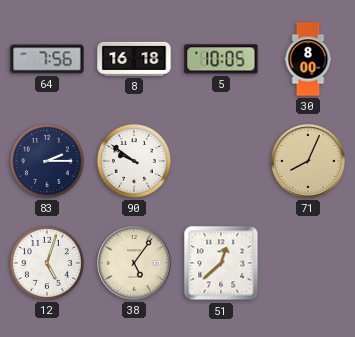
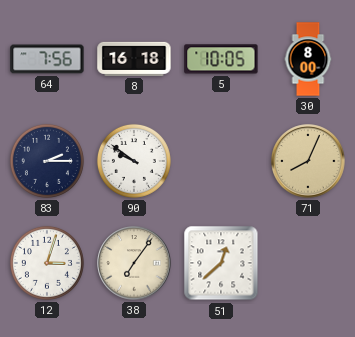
12: 5:03 -> 3:03
38: 5:06 -> 7:06
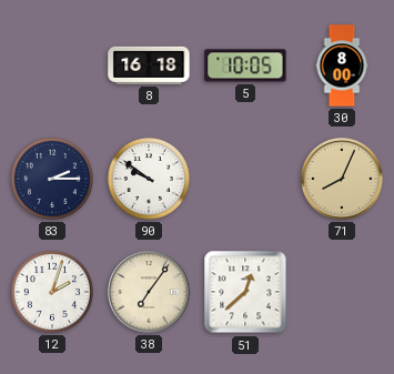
64: 7:56 -> none
12: 3:03 -> 2:03
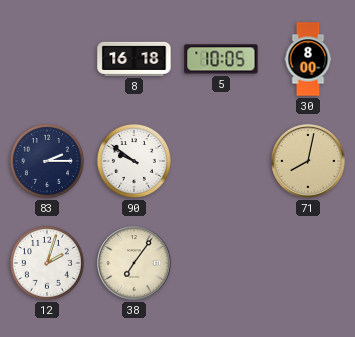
71: 8:04 -> 8:02
51: 12:38 -> none
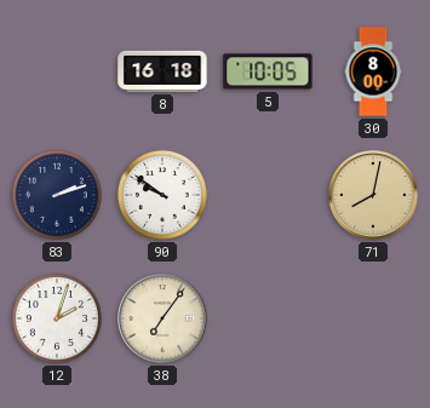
83: 2:15 -> 2:12
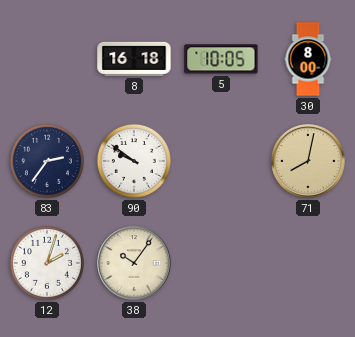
83: 2:12 -> 2:36
38: 7:06 -> 10:06
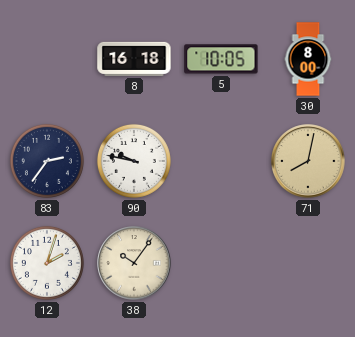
90: 9:51 -> 9:47
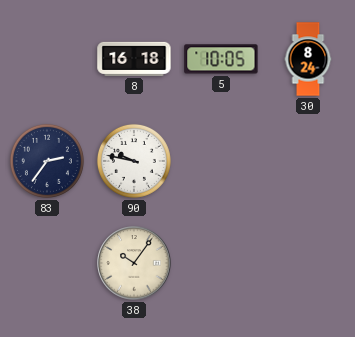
30: 8:00 -> 8:24
71: 8:02 -> none
12: 2:03 -> none
